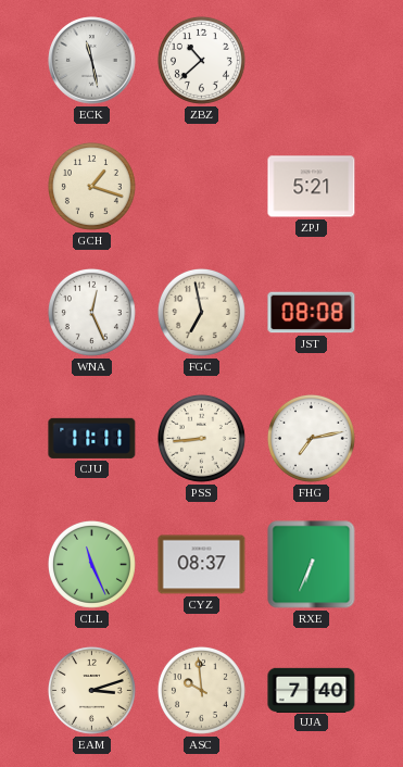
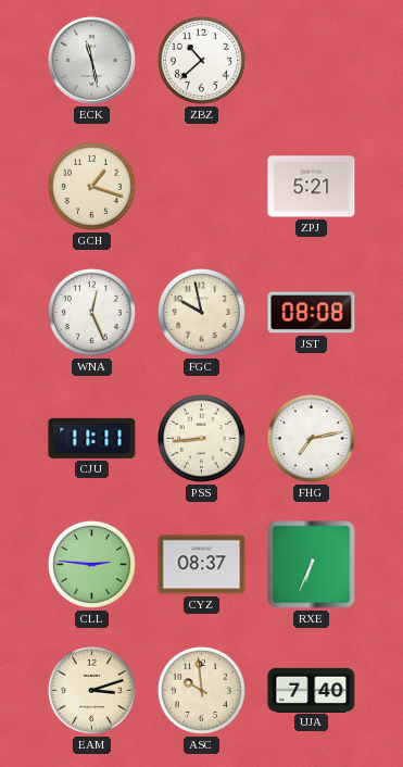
FGC: 6:58 -> 9:58
CLL: 11:26 -> 2:46
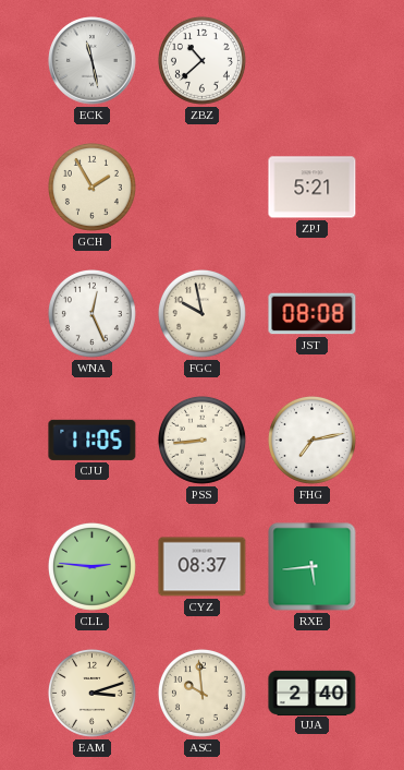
GCH: 1:18 -> 1:55
CJU: 11:11 -> 11:05
RXE: 6:34 -> 5:44
UJA: 7:40 -> 2:40
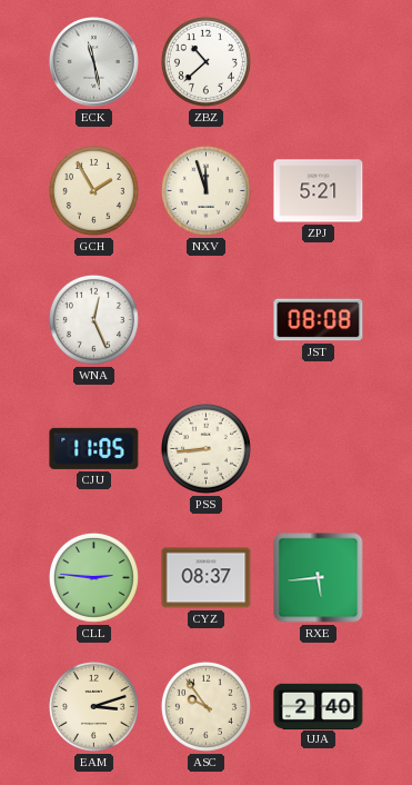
NXV: none -> 11:57
FGC: 9:58 -> none
FHG: 7:13 -> none
ASC: 9:59 -> 9:54
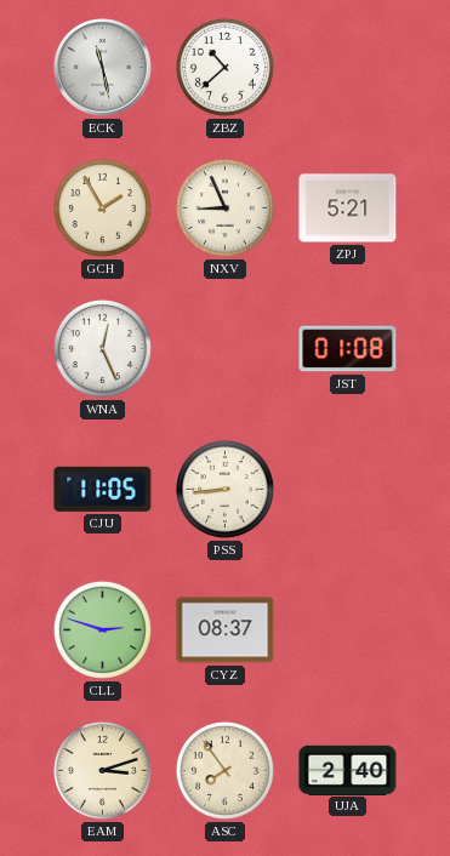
NXV: 11:57 -> 8:56
JST: 08:08 -> 01:08
CLL: 2:46 -> 2:48
RXE: 5:44 -> none
ASC: 9:54 -> 7:54
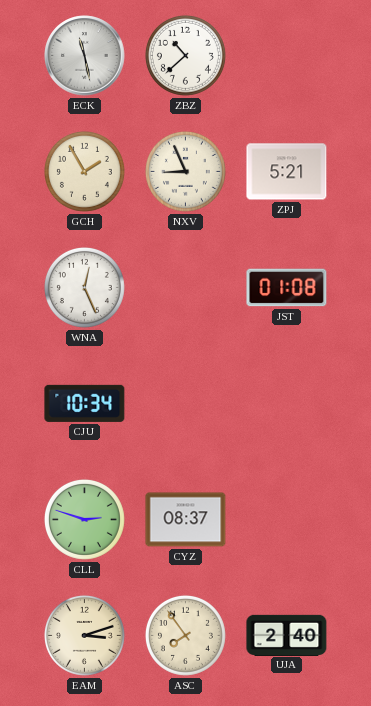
CJU: 11:05 -> 10:34
PSS: 8:44 -> none
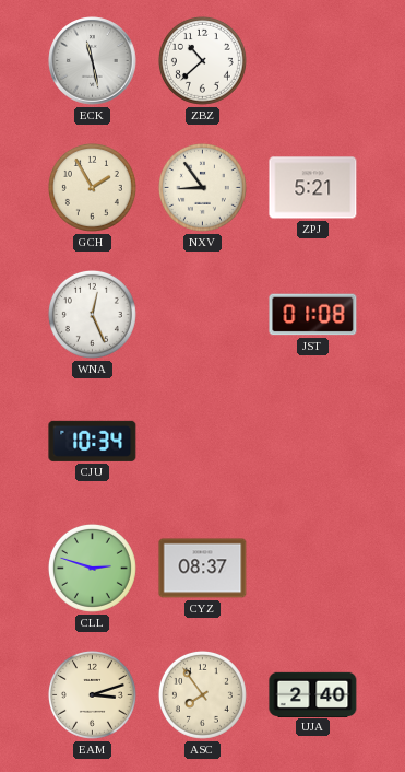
NXV: 8:56 -> 8:54
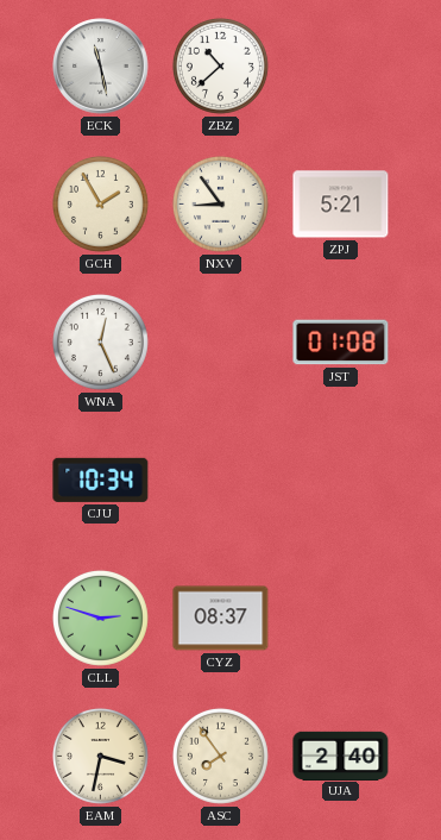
EAM: 3:12 -> 3:32
